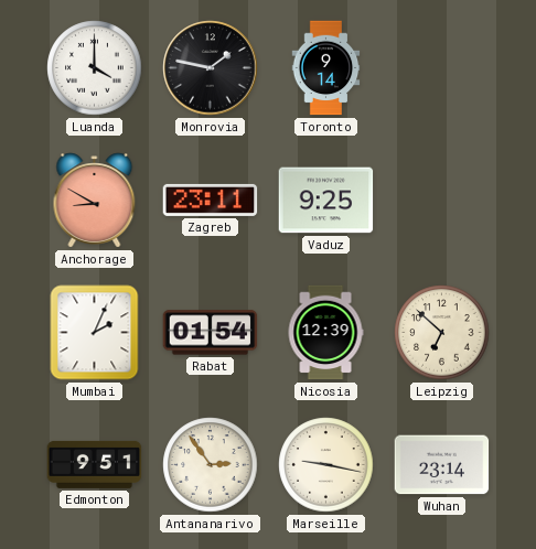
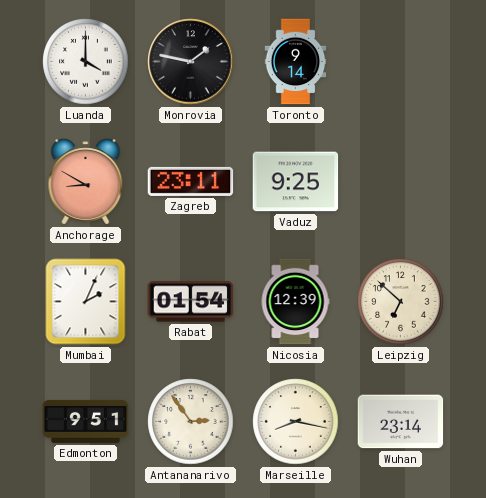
Marseille: 9:17 -> 8:17
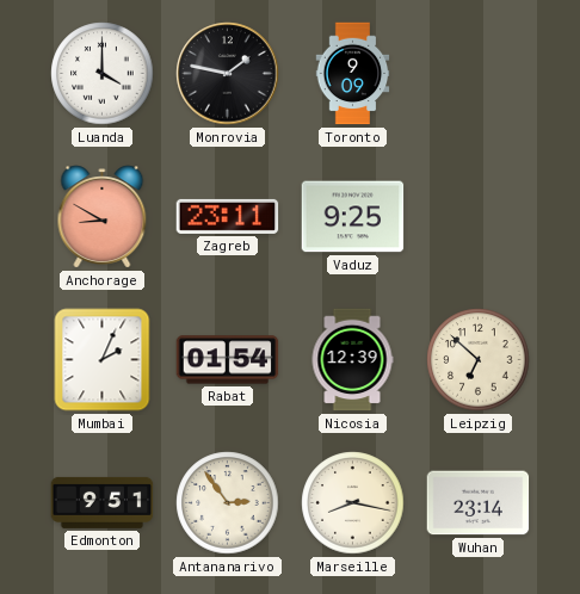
Toronto: 9:14 -> 9:09
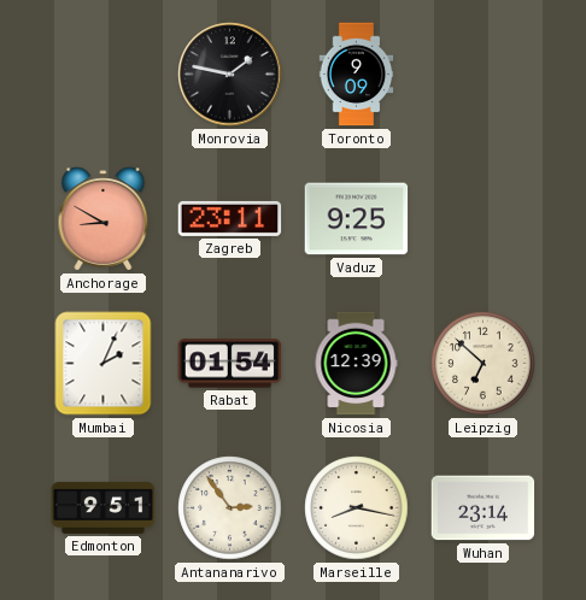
Luanda: 4:00 -> none
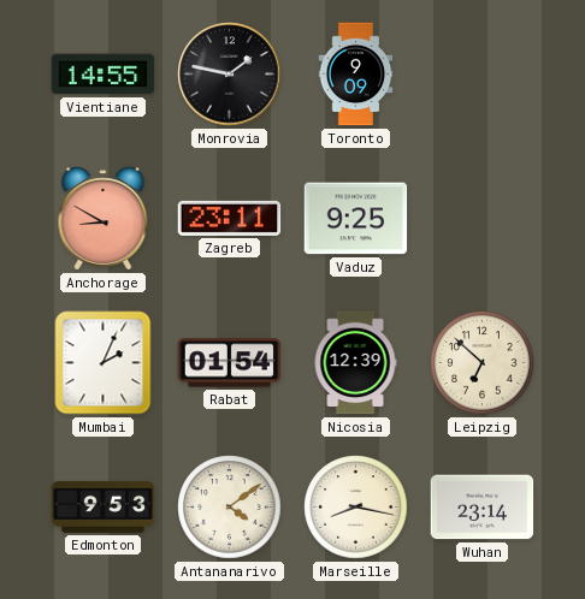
Vientiane: none -> 14:55
Edmonton: 9:51 -> 9:53
Antananarivo: 2:54 -> 4:09
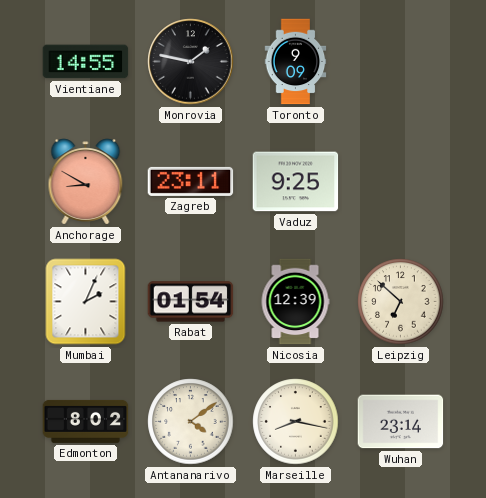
Edmonton: 9:53 -> 8:02
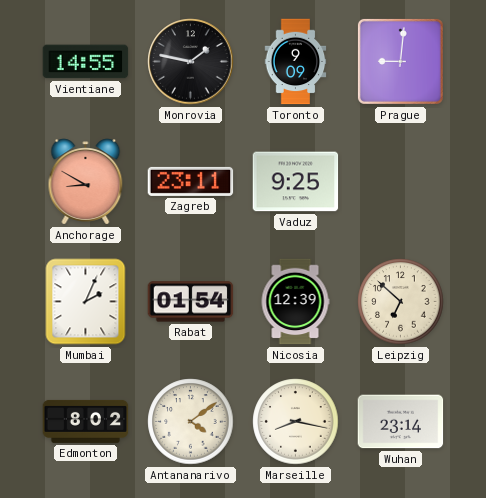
Prague: none -> 9:01
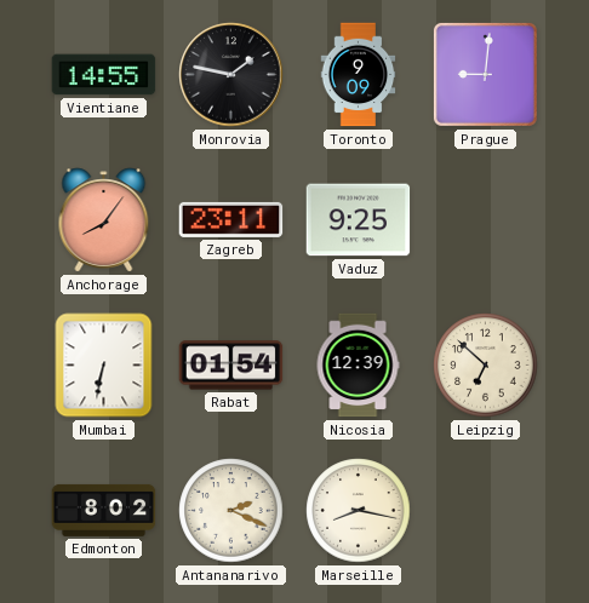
Anchorage: 8:50 -> 8:06
Mumbai: 2:04 -> 6:32
Antananarivo: 4:09 -> 2:19
Wuhan: 23:14 -> none
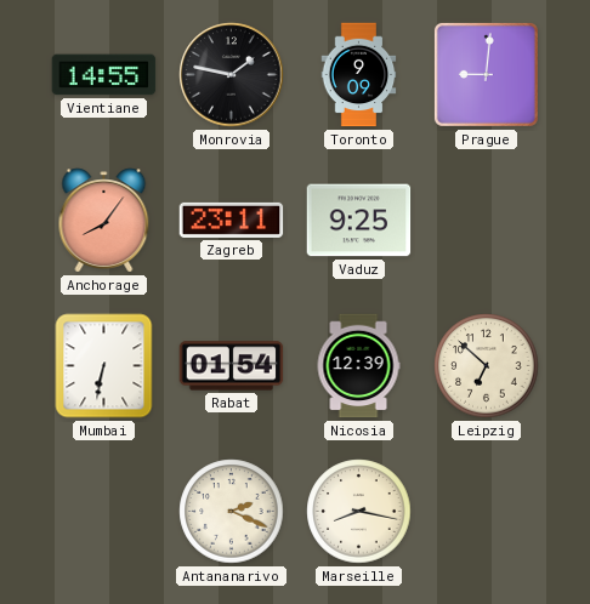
Edmonton: 8:02 -> none
